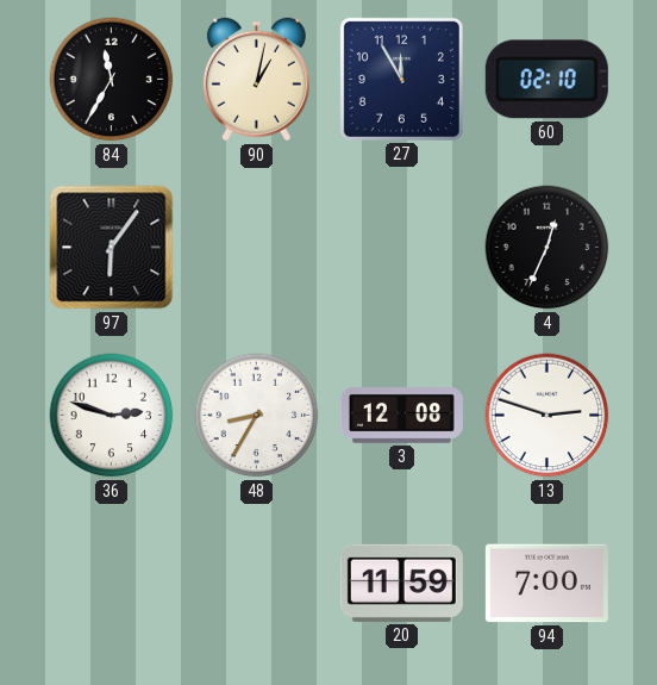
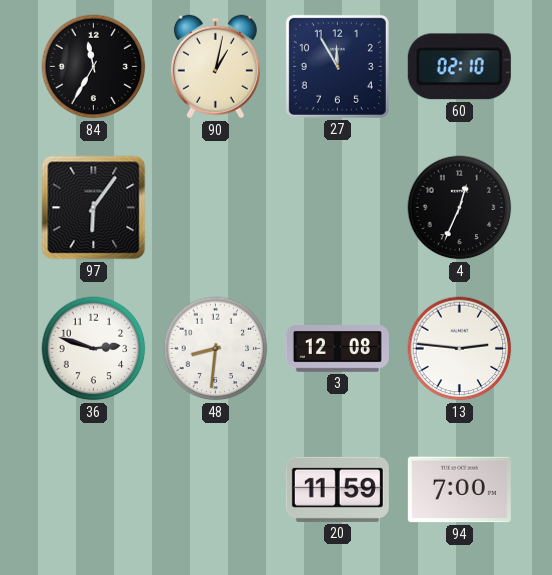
48: 8:35 -> 8:31
13: 2:48 -> 2:46
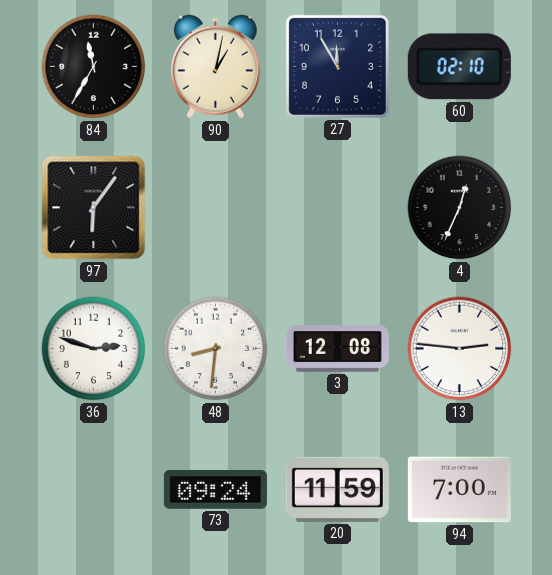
73: none -> 09:24
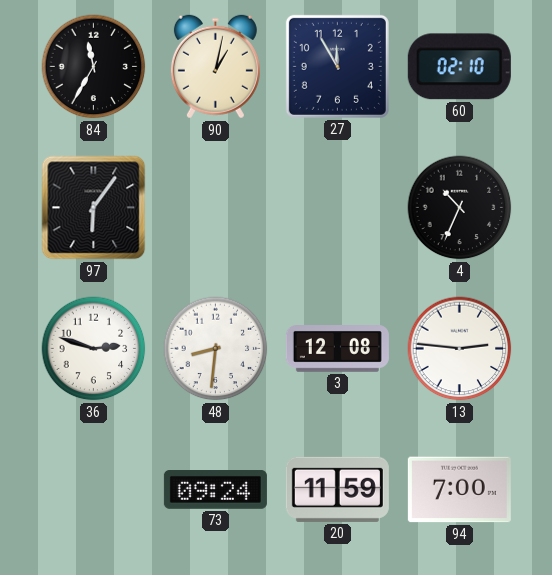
4: 12:34 -> 10:34
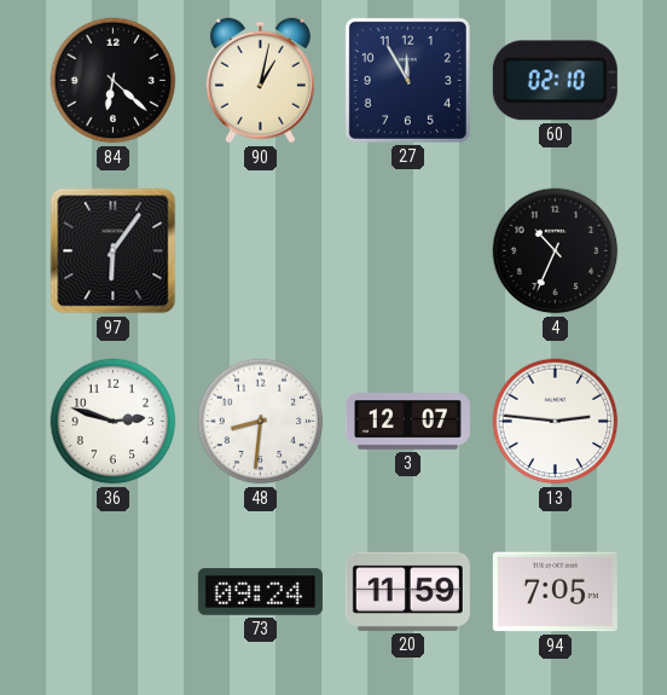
84: 11:35 -> 6:22
3: 12:08 -> 12:07
94: 7:00 -> 7:05
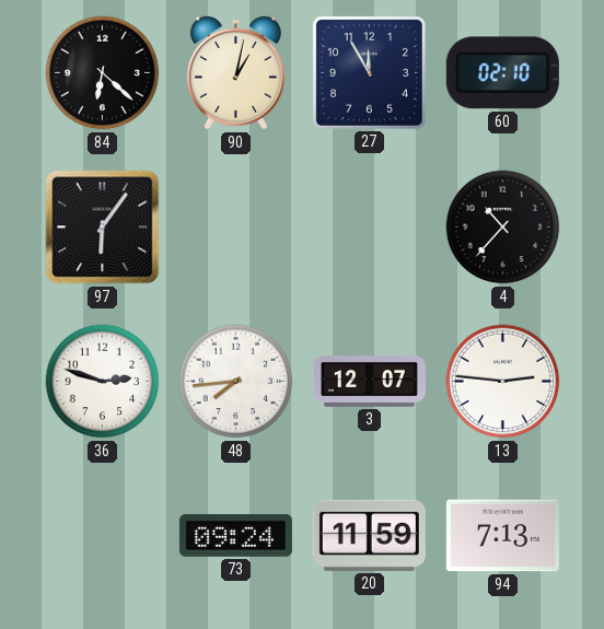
4: 10:34 -> 10:37
48: 8:31 -> 7:44
94: 7:05 -> 7:13
